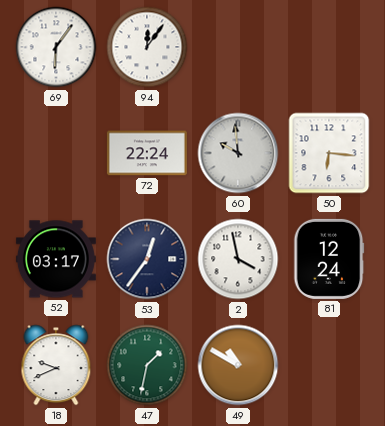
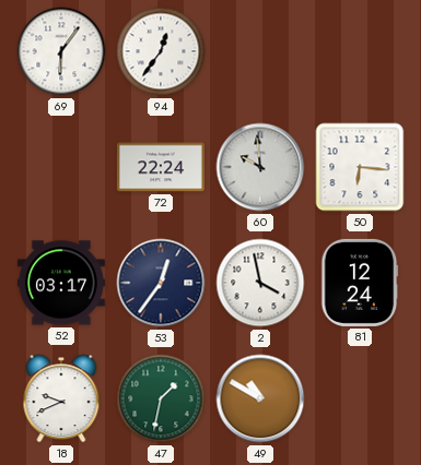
94: 12:06 -> 12:36
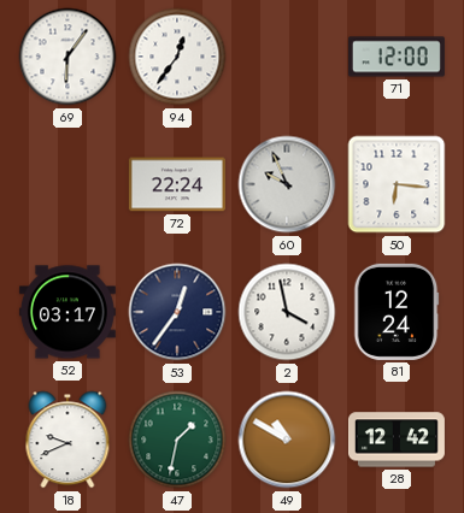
71: none -> 12:00
60: 9:59 -> 9:56
28: none -> 12:42
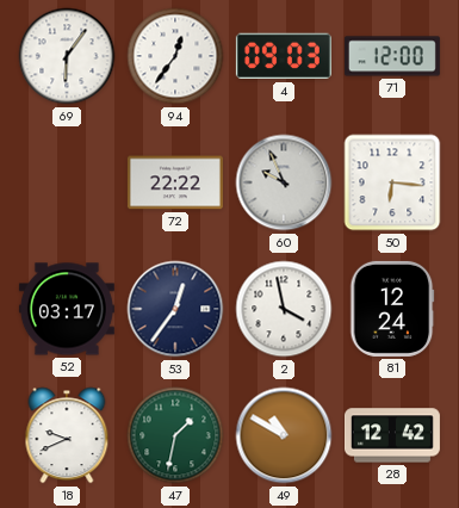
4: none -> 09:03
72: 22:24 -> 22:22
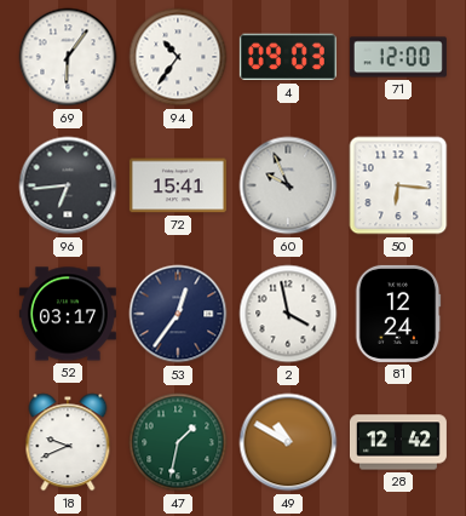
94: 12:36 -> 10:36
96: none -> 6:44
72: 22:22 -> 15:41
